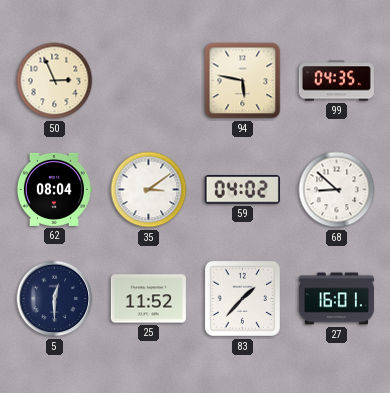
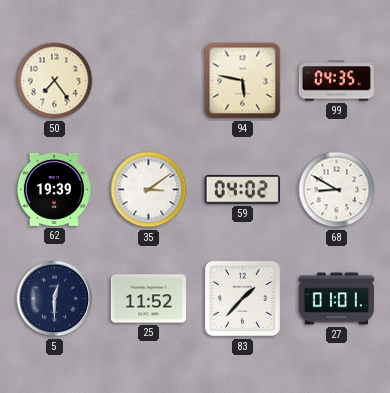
50: 2:56 -> 7:24
62: 08:04 -> 19:39
68: 8:52 -> 8:50
27: 16:01 -> 01:01
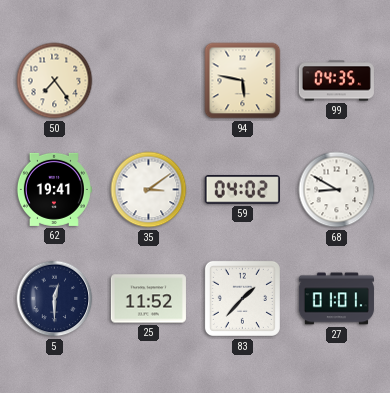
62: 19:39 -> 19:41
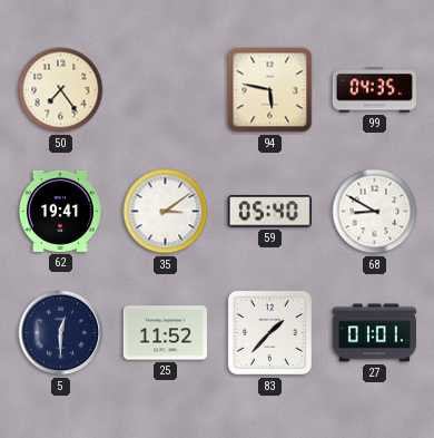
59: 04:02 -> 05:40
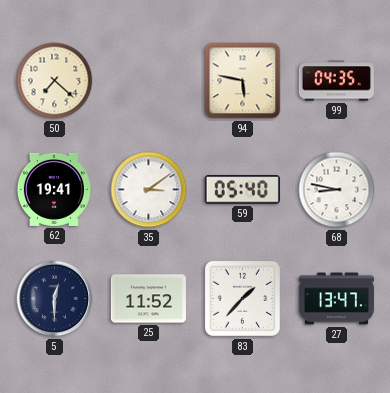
50: 7:24 -> 7:22
68: 8:50 -> 8:47
27: 01:01 -> 13:47
